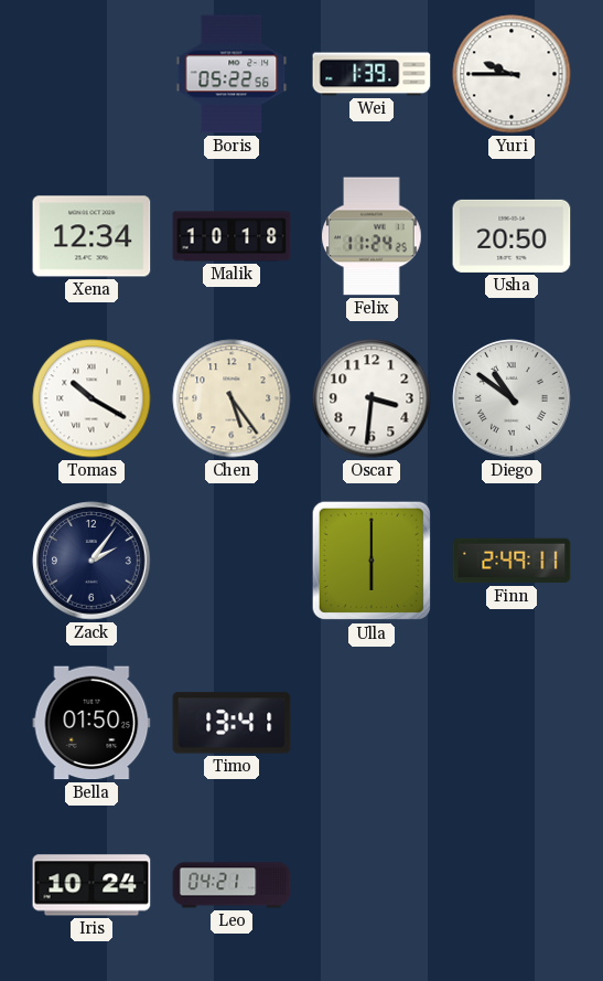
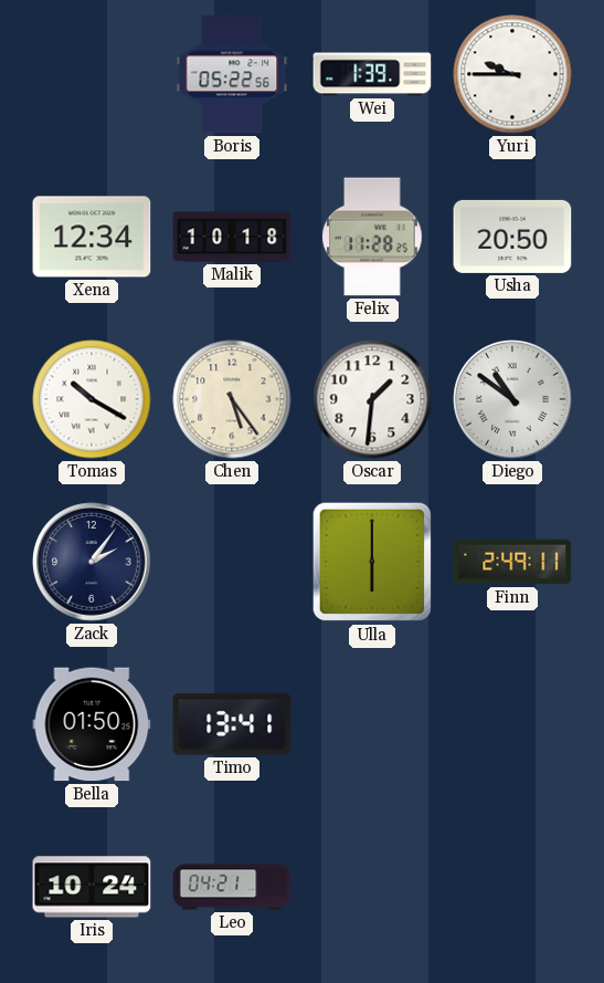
Felix: 11:24 -> 11:28
Oscar: 3:31 -> 1:31
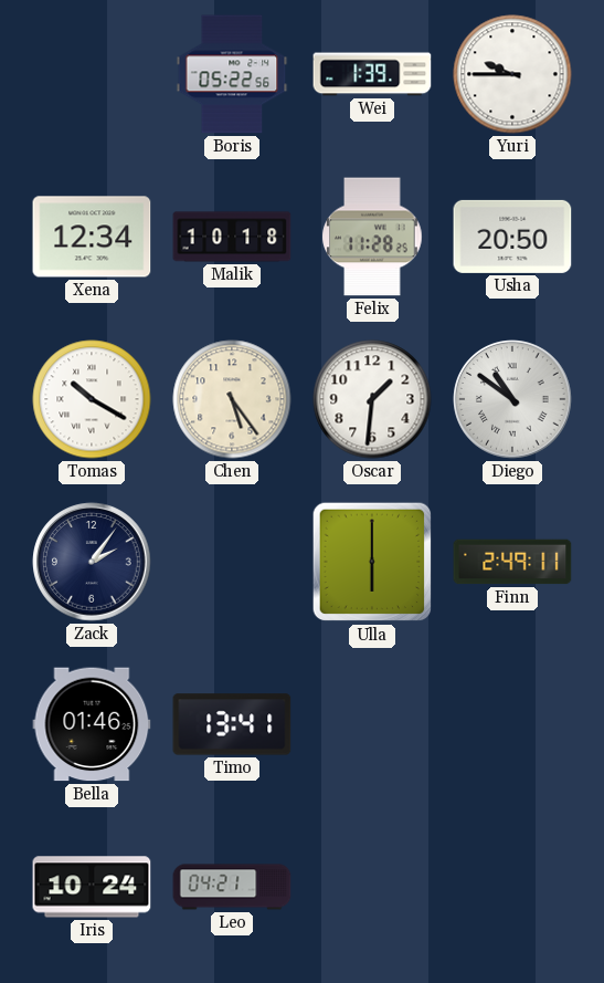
Bella: 01:50 -> 01:46
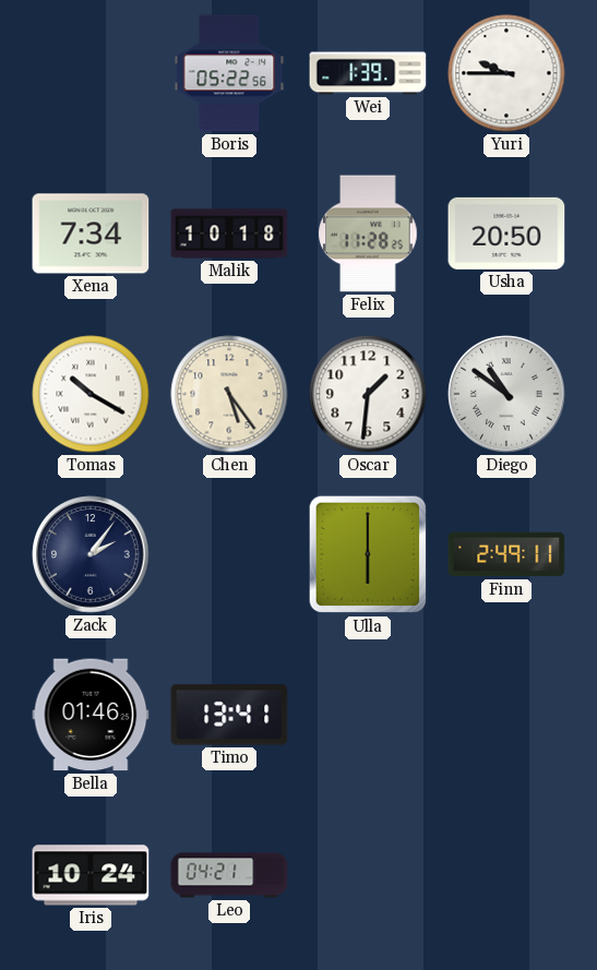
Xena: 12:34 -> 7:34
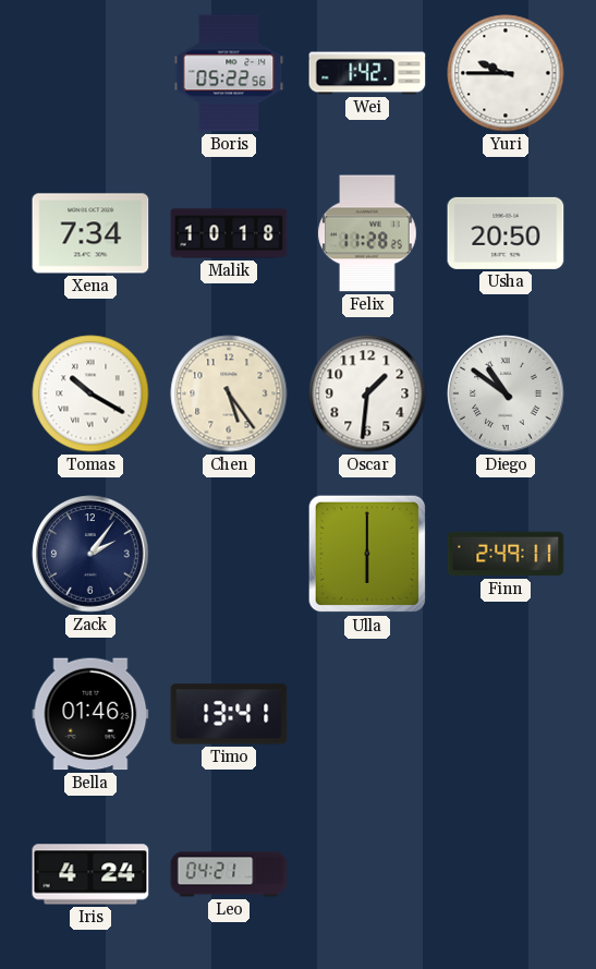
Wei: 1:39 -> 1:42
Iris: 10:24 -> 4:24
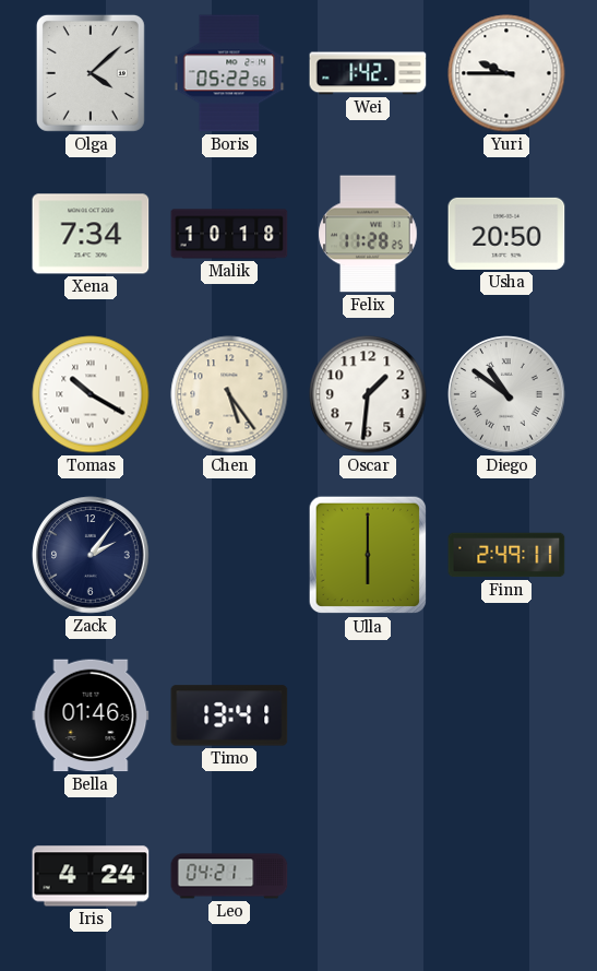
Olga: none -> 4:08
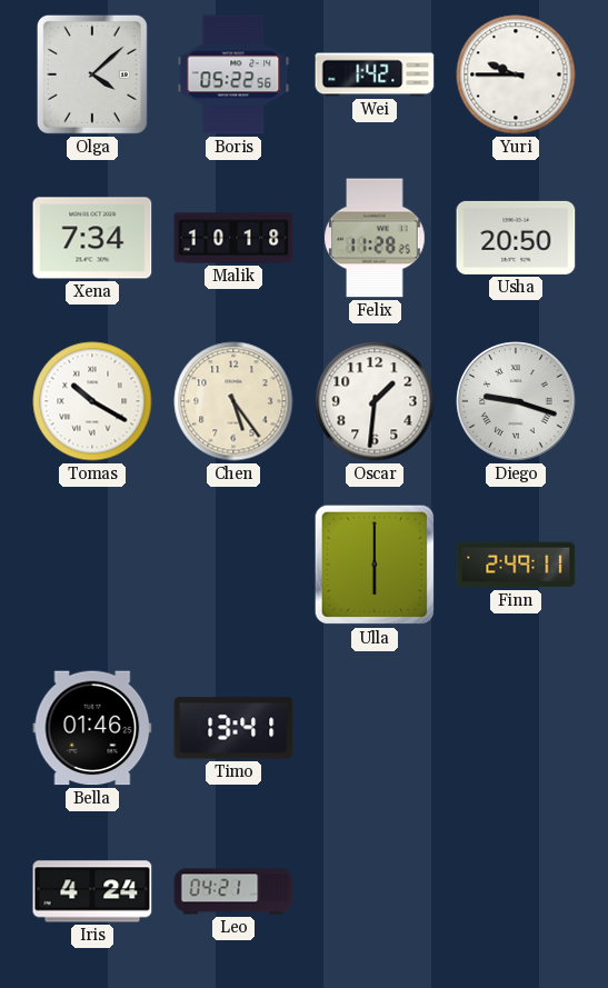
Diego: 10:51 -> 9:18
Zack: 2:06 -> none
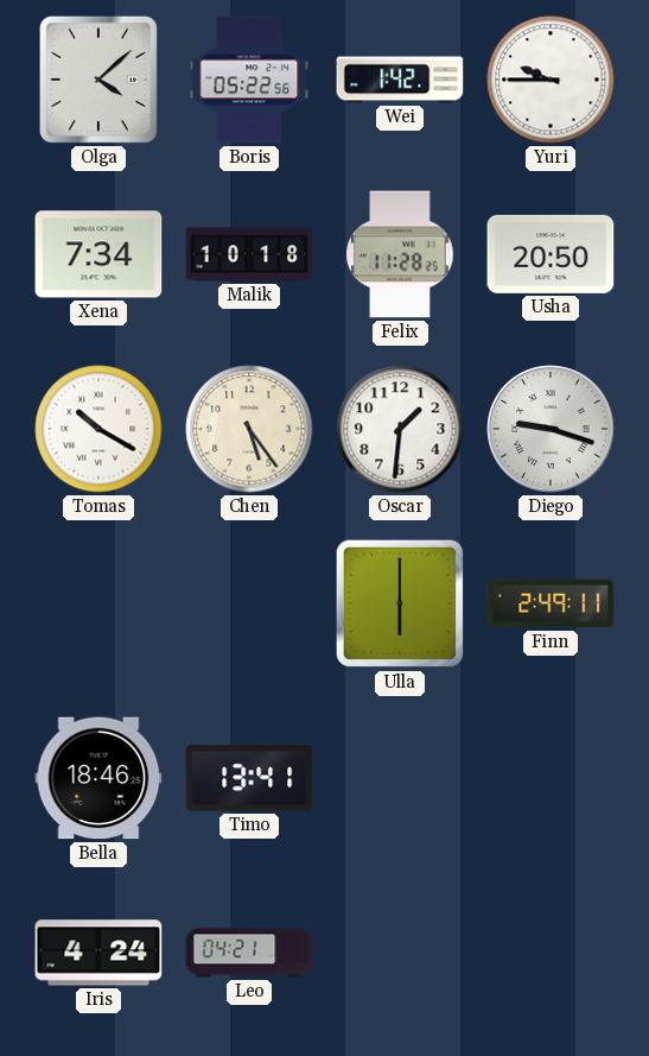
Bella: 01:46 -> 18:46
